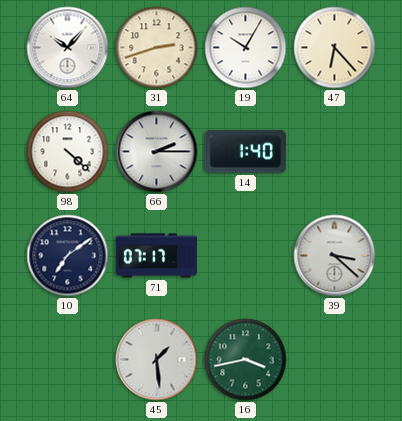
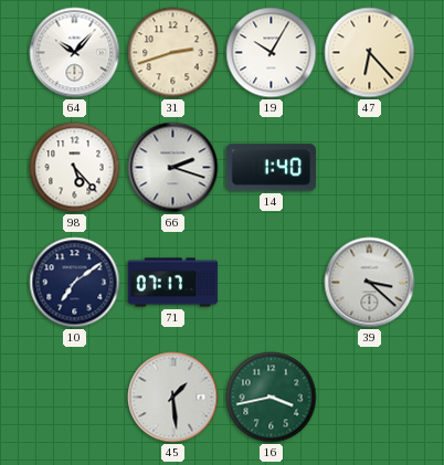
98: 4:22 -> 5:23
66: 2:15 -> 2:18
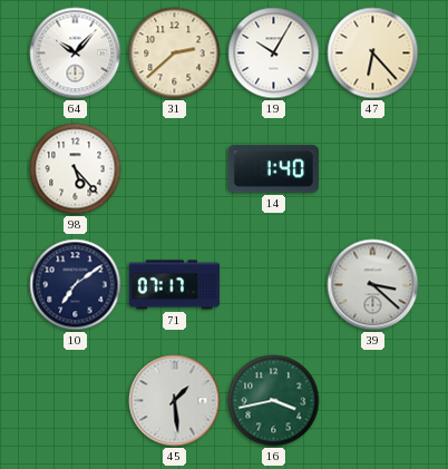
31: 2:42 -> 2:38
66: 2:18 -> none
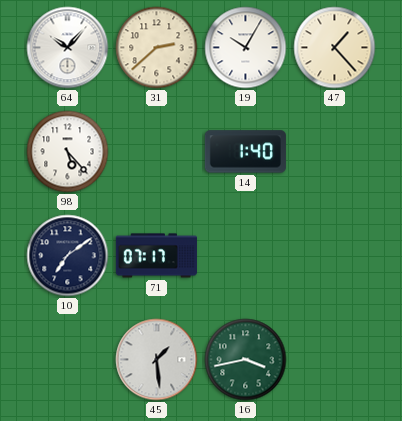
47: 6:23 -> 1:23
39: 3:22 -> none
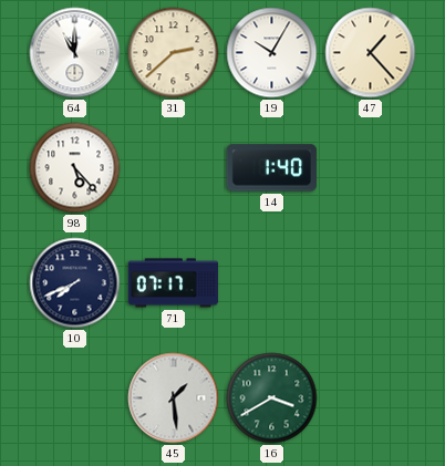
64: 10:07 -> 11:00
10: 7:09 -> 7:41
16: 3:43 -> 3:40
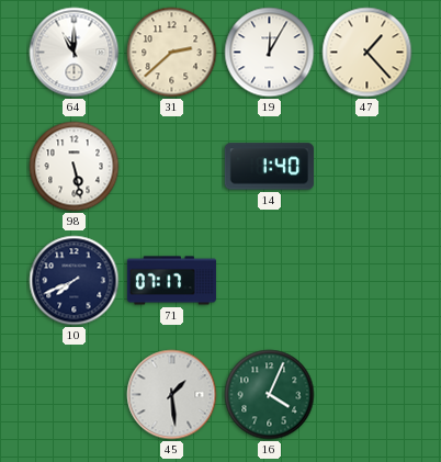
19: 10:05 -> 12:05
98: 5:23 -> 5:28
16: 3:40 -> 4:04
